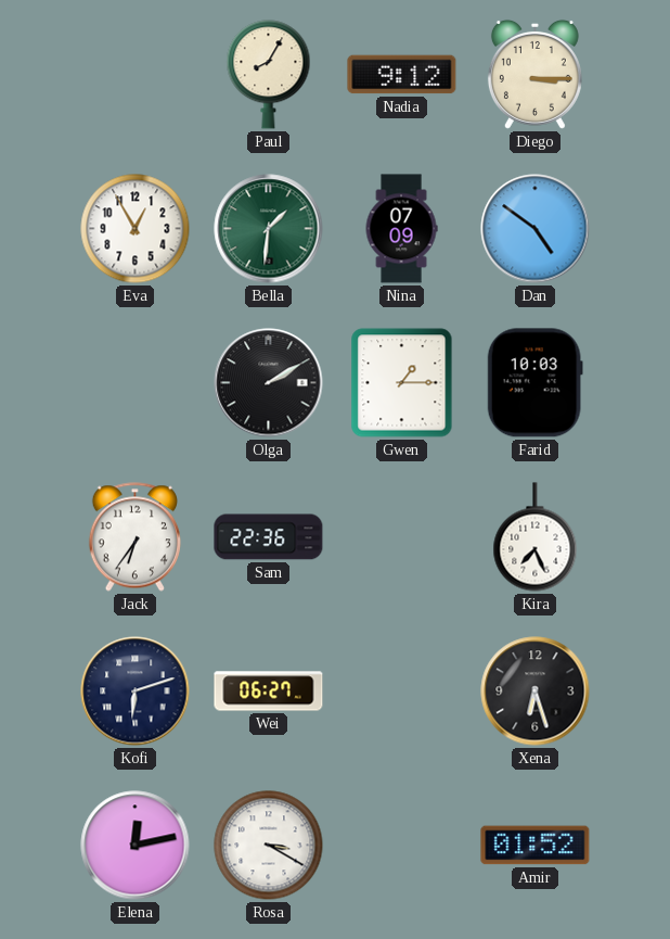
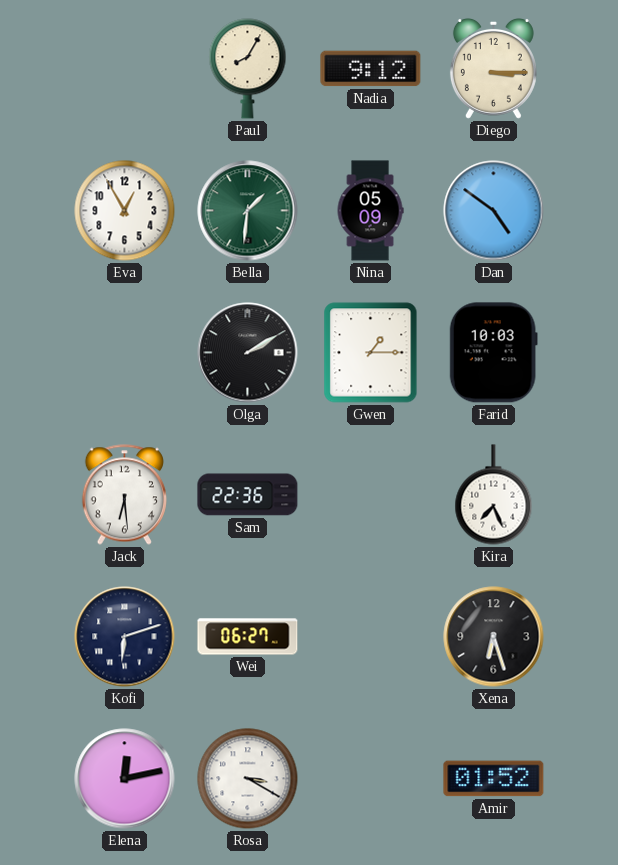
Nina: 07:09 -> 05:09
Jack: 6:36 -> 6:29
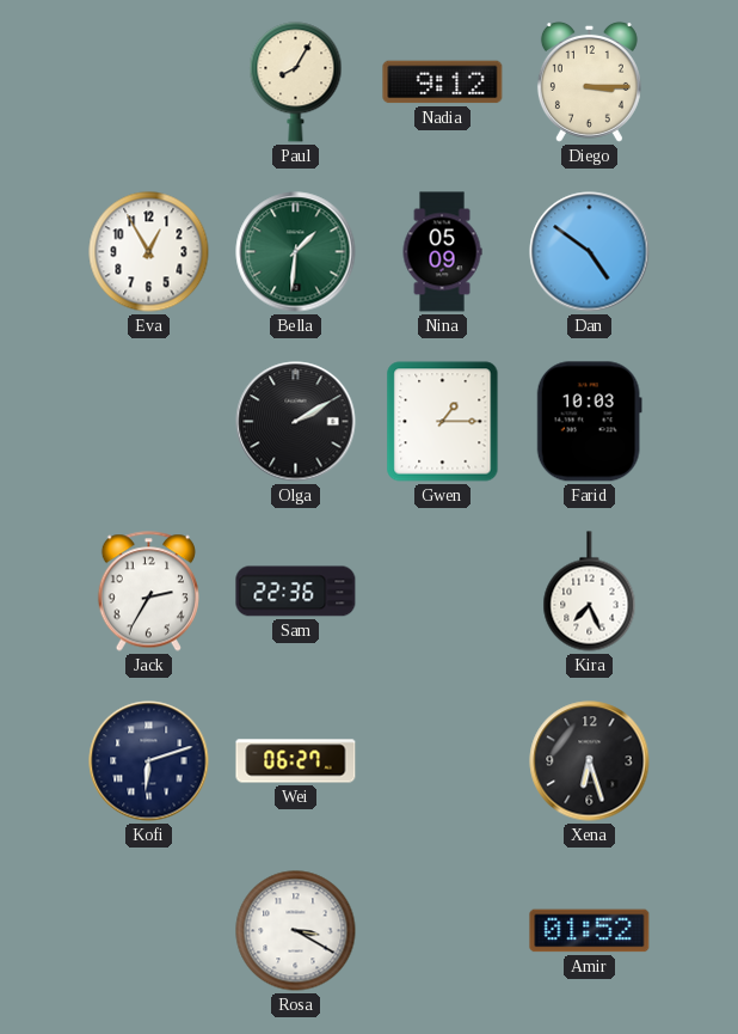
Jack: 6:29 -> 2:35
Elena: 12:13 -> none
